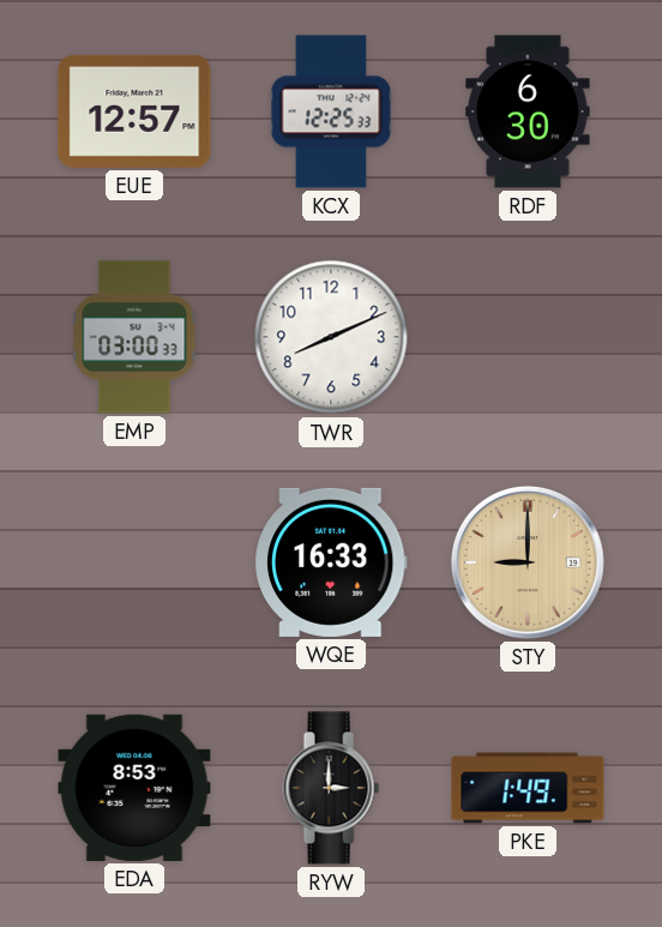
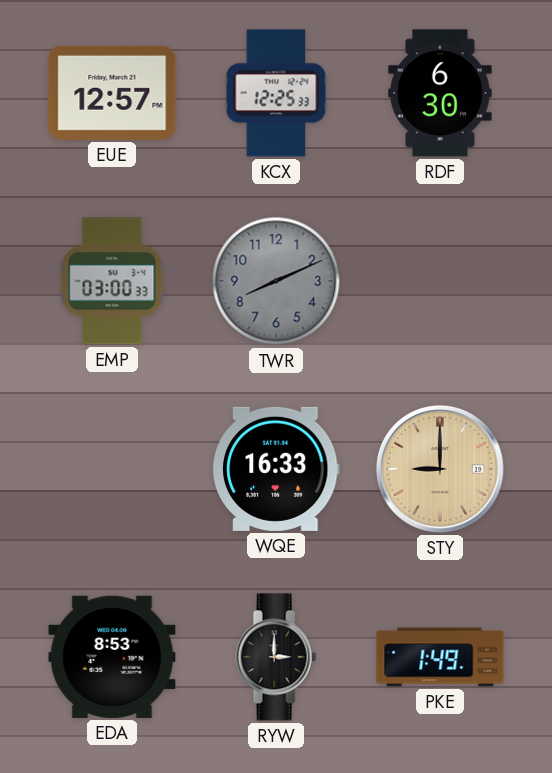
TWR dial: white -> grey
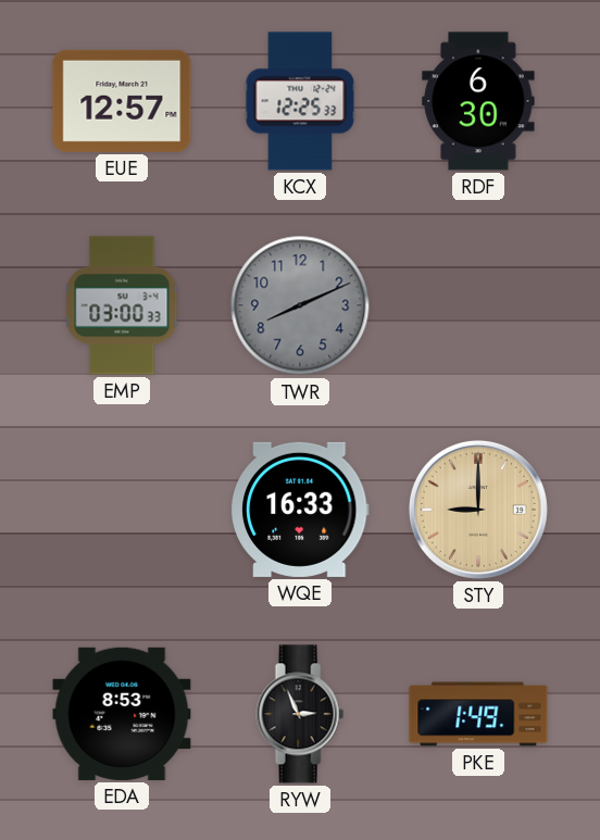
RYW: 3:00 -> 2:56
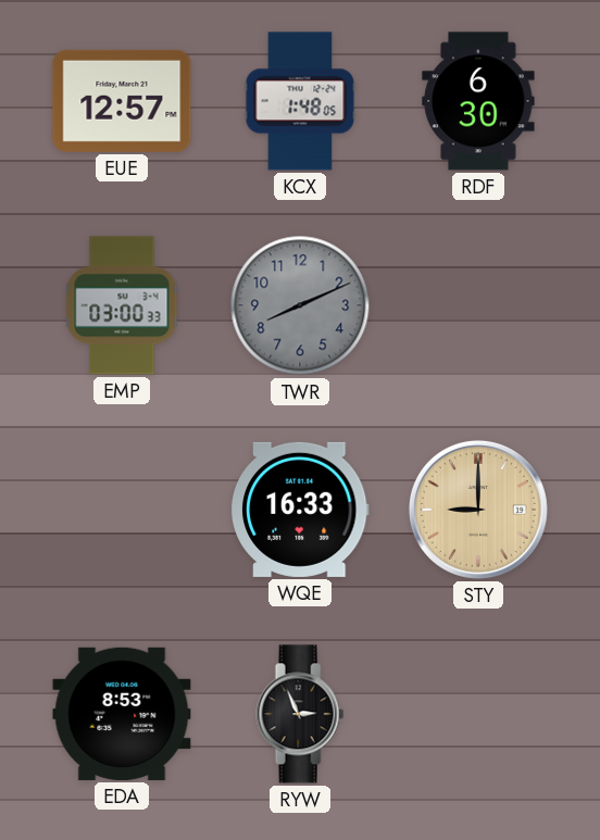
KCX: 12:25 -> 1:48
PKE: 1:49 -> none
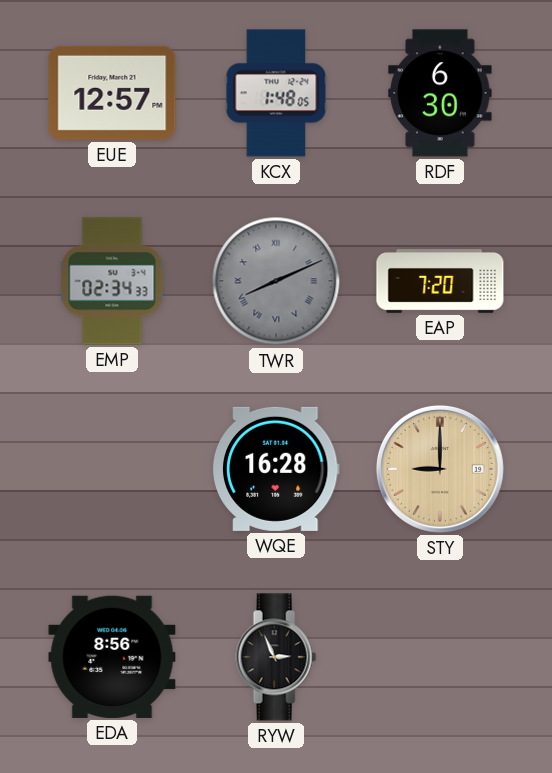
EMP: 03:00 -> 02:34
TWR numerals: Arabic -> Roman
EAP: none -> 7:20
WQE: 16:33 -> 16:28
EDA: 8:53 -> 8:56
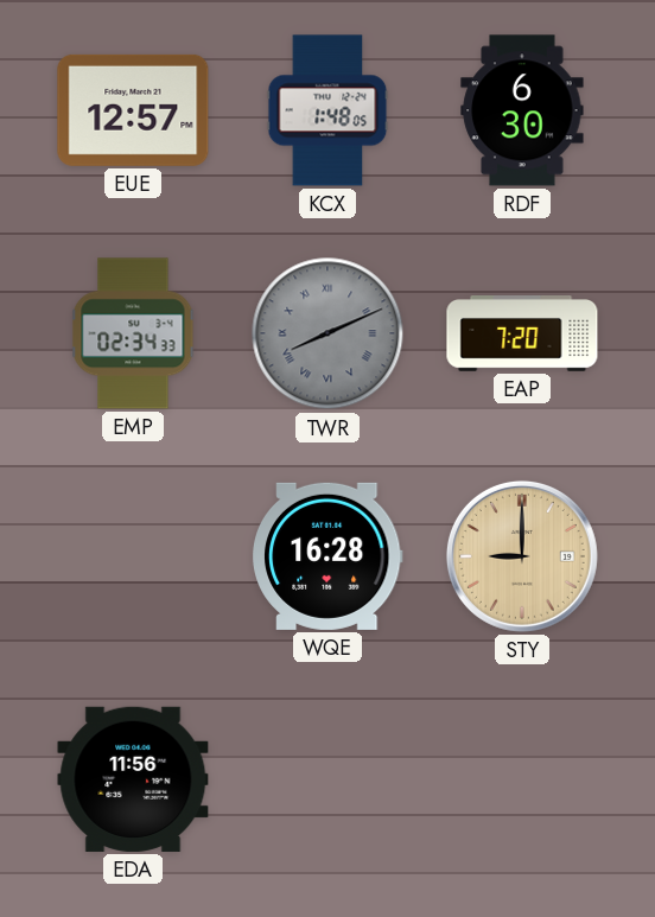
EDA: 8:56 -> 11:56
RYW: 2:56 -> none
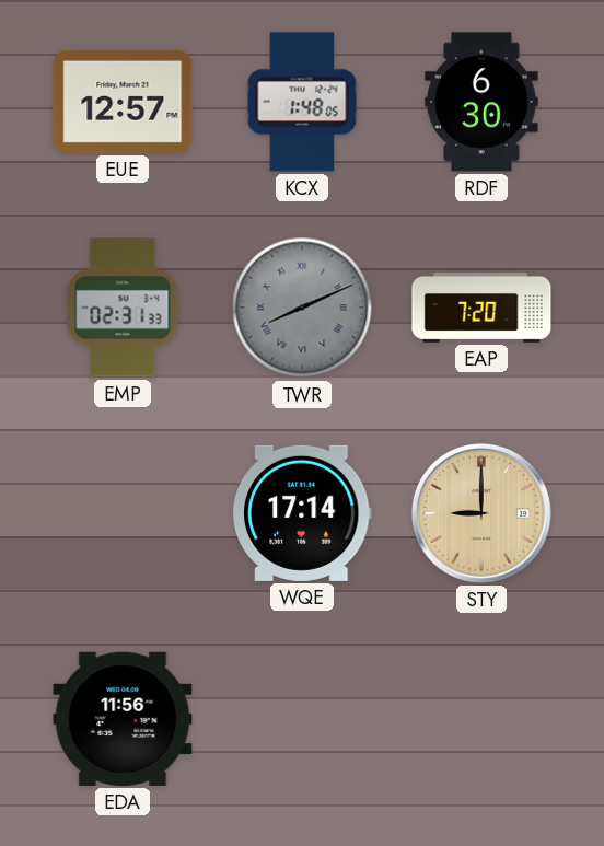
EMP: 02:34 -> 02:31
WQE: 16:28 -> 17:14
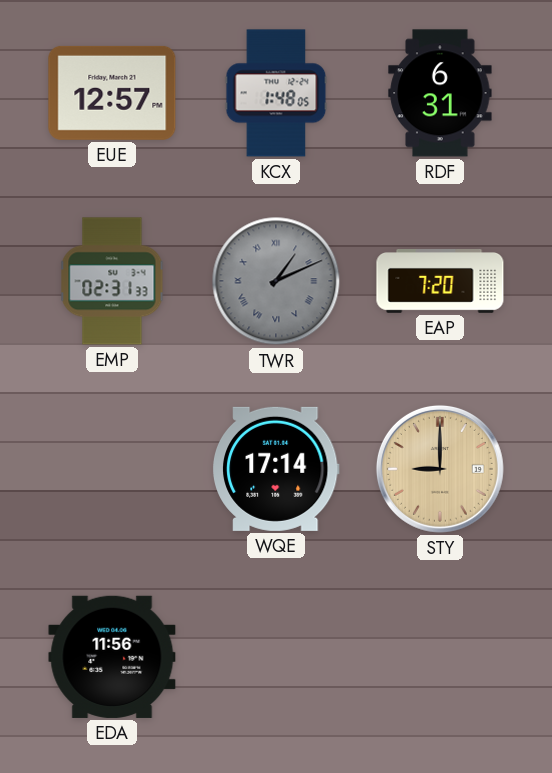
RDF: 6:30 -> 6:31
TWR: 8:11 -> 1:11
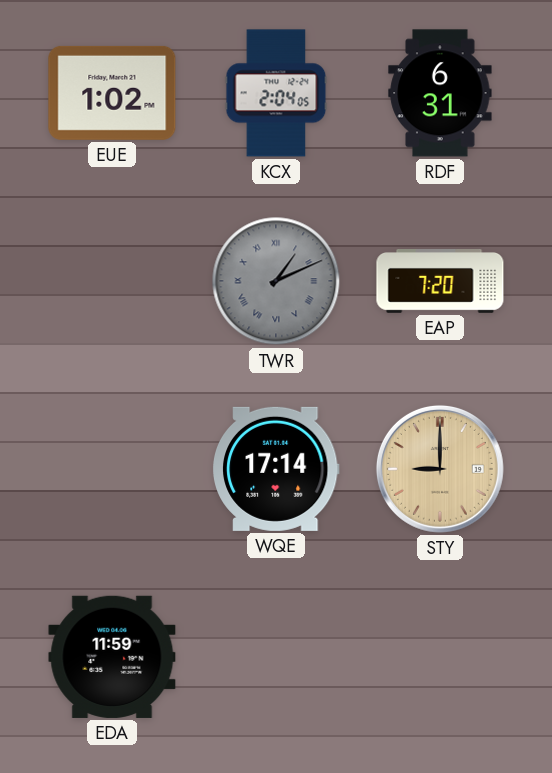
EUE: 12:57 -> 1:02
KCX: 1:48 -> 2:04
EMP: 02:31 -> none
EDA: 11:56 -> 11:59
